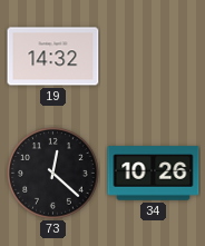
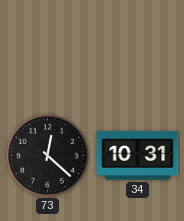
19: 14:32 -> none
34: 10:26 -> 10:31
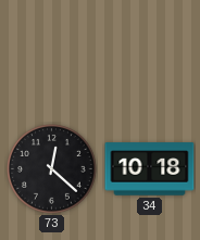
34: 10:31 -> 10:18
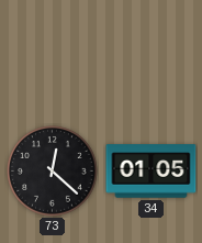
34: 10:18 -> 01:05
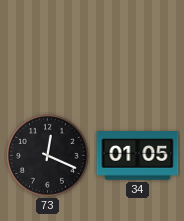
73: 12:22 -> 12:19
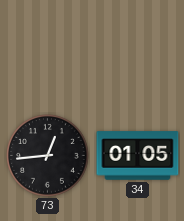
73: 12:19 -> 12:44
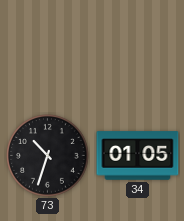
73: 12:44 -> 10:33
